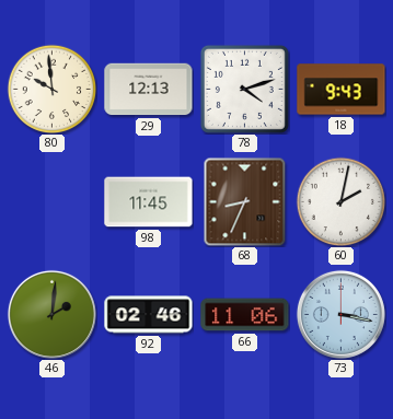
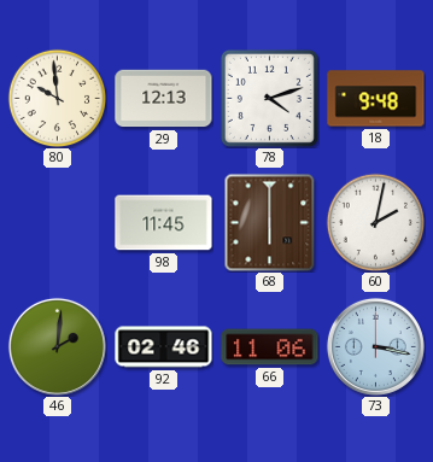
18: 9:43 -> 9:48
68: 8:34 -> 6:00
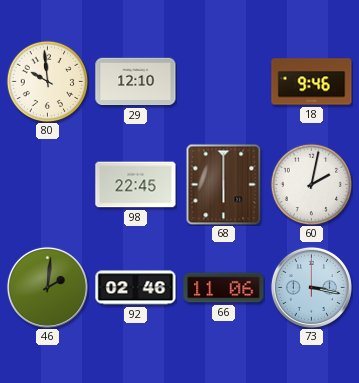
29: 12:13 -> 12:10
78: 4:12 -> none
18: 9:48 -> 9:46
98: 11:45 -> 22:45
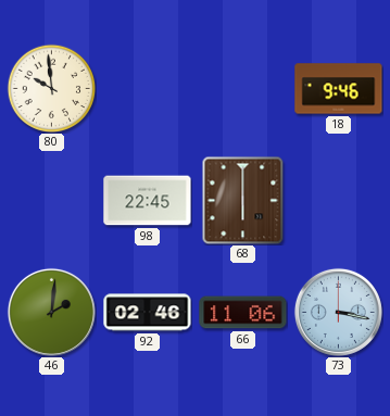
29: 12:10 -> none
60: 2:02 -> none
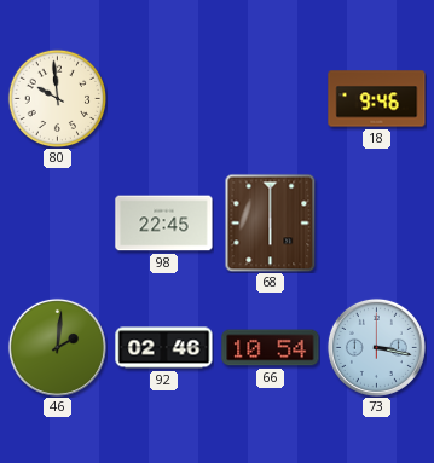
66: 11:06 -> 10:54
